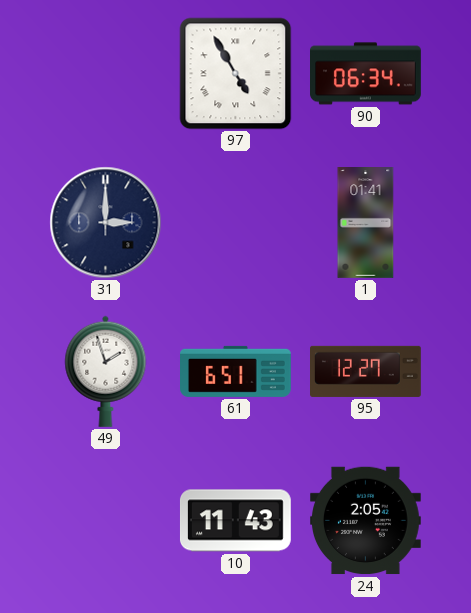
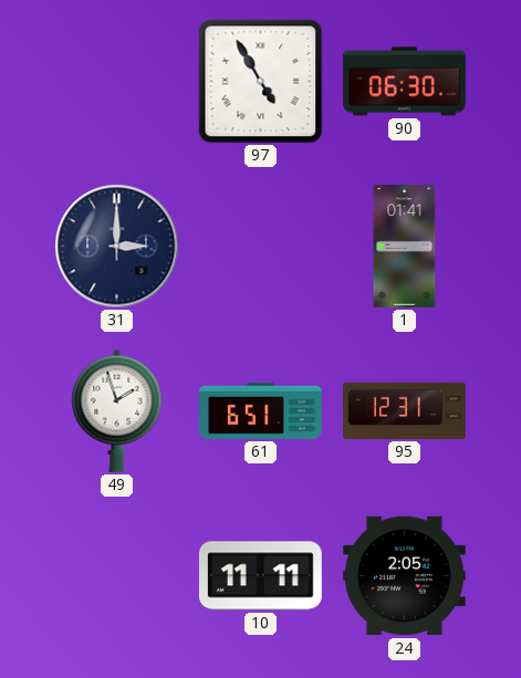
90: 06:34 -> 06:30
95: 12:27 -> 12:31
10: 11:43 -> 11:11
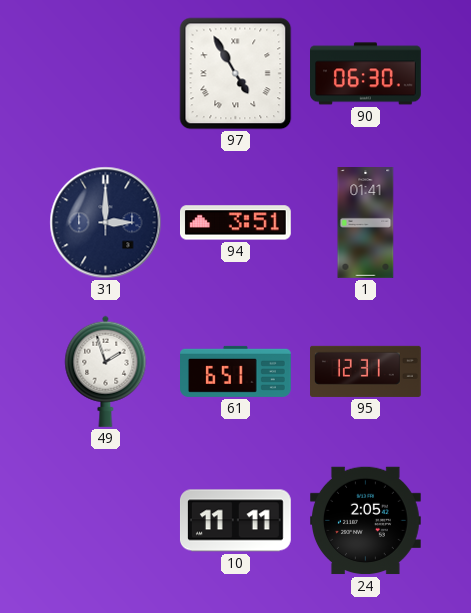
94: none -> 3:51
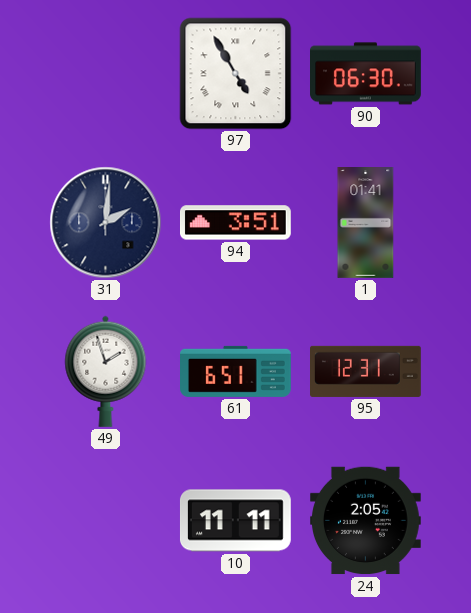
31: 3:00 -> 2:01
